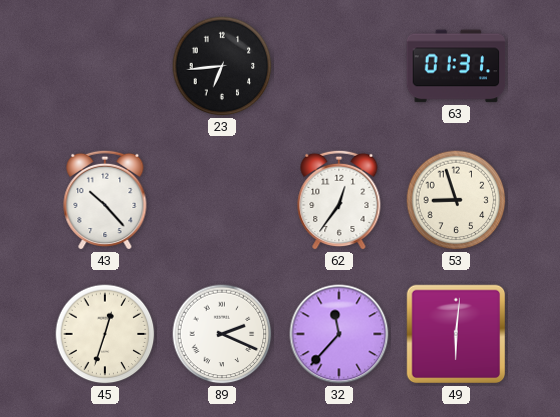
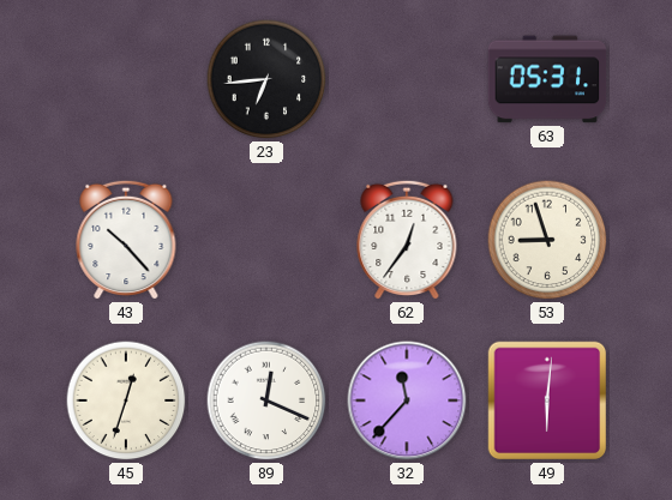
63: 01:31 -> 05:31
89: 2:19 -> 12:19
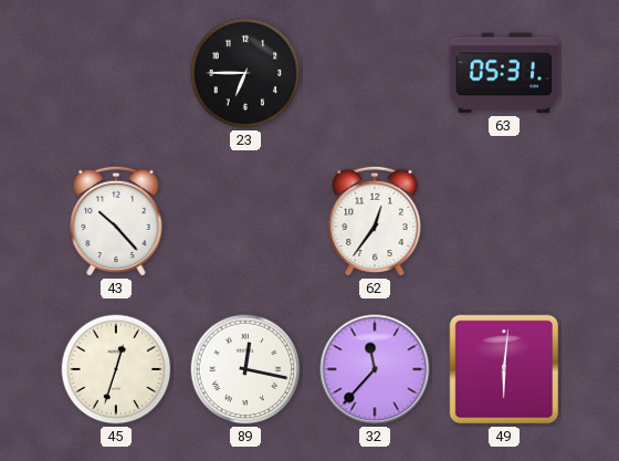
23: 6:44 -> 6:45
53: 8:57 -> none
89: 12:19 -> 12:17
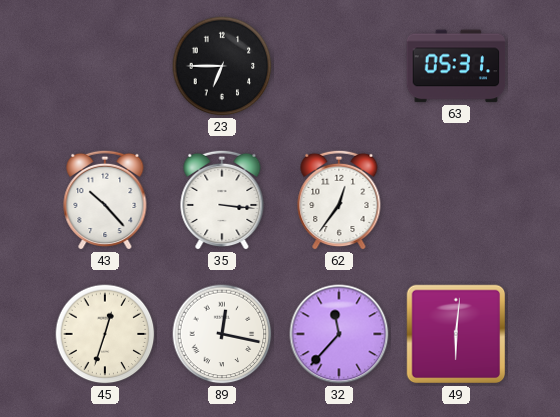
35: none -> 3:16
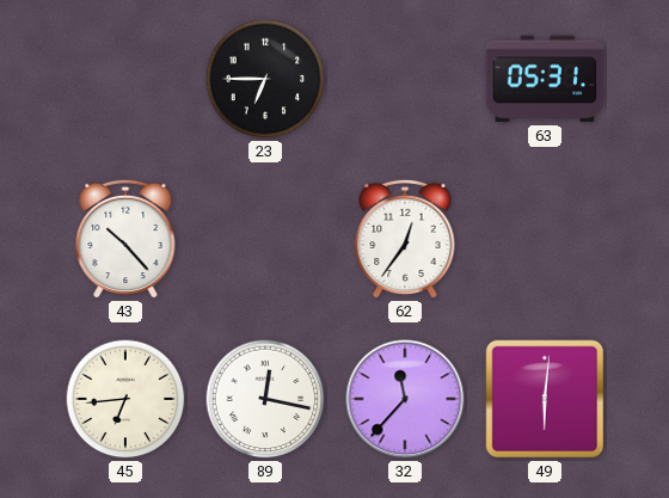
35: 3:16 -> none
45: 12:33 -> 6:44
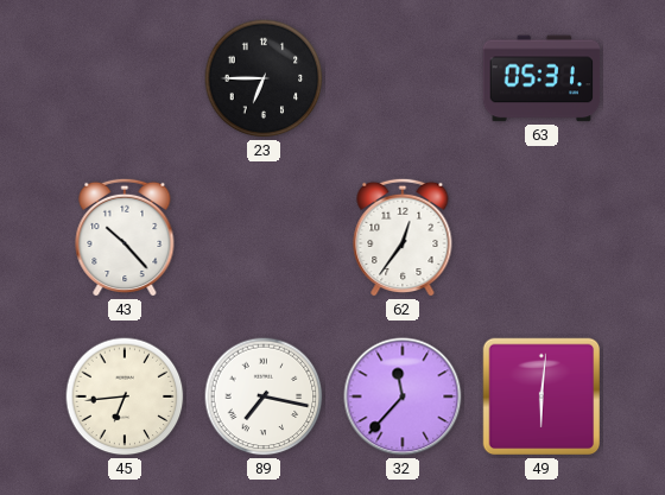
89: 12:17 -> 7:17
